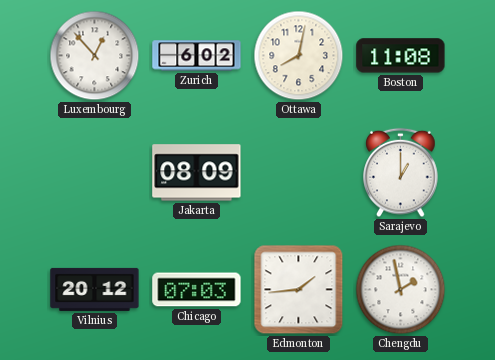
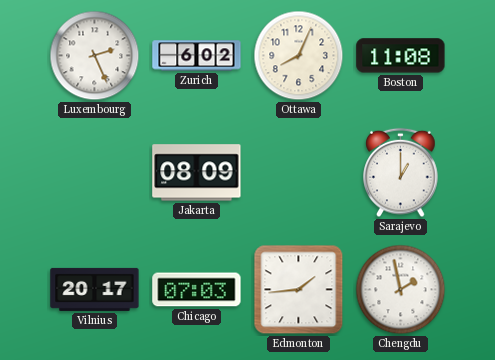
Luxembourg: 12:53 -> 2:26
Ottawa: 8:02 -> 8:04
Vilnius: 20:12 -> 20:17
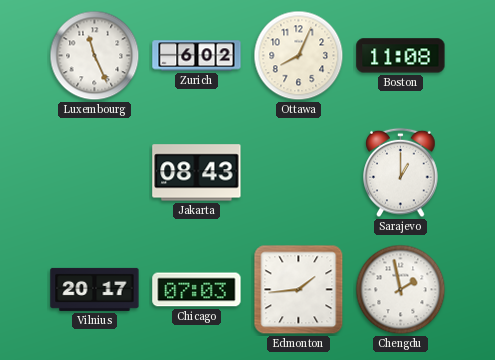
Luxembourg: 2:26 -> 11:26
Jakarta: 08:09 -> 08:43
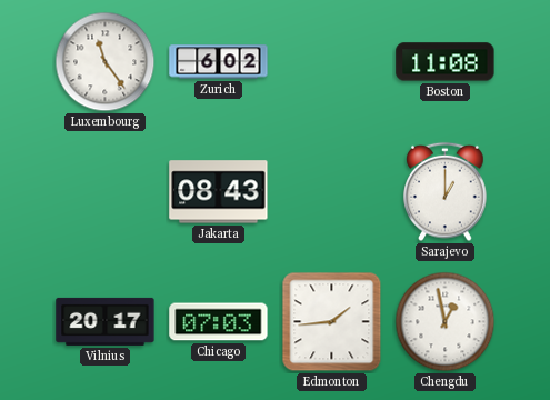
Luxembourg: 11:26 -> 11:24
Ottawa: 8:04 -> none
Chengdu: 1:58 -> 12:58
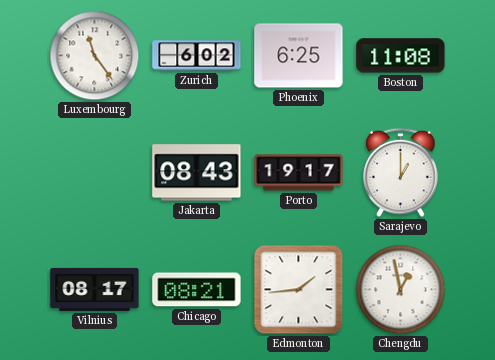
Phoenix: none -> 6:25
Porto: none -> 19:17
Vilnius: 20:17 -> 08:17
Chicago: 07:03 -> 08:21
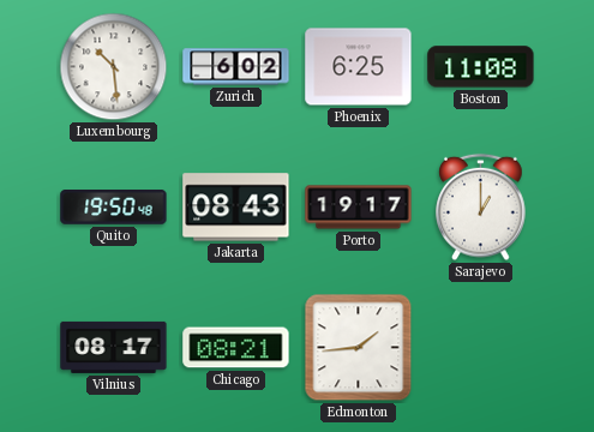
Luxembourg: 11:24 -> 10:29
Quito: none -> 19:50
Chengdu: 12:58 -> none
